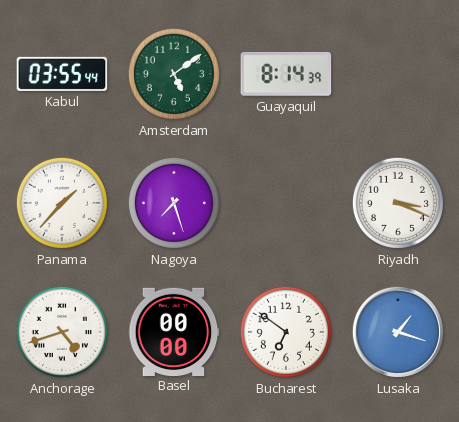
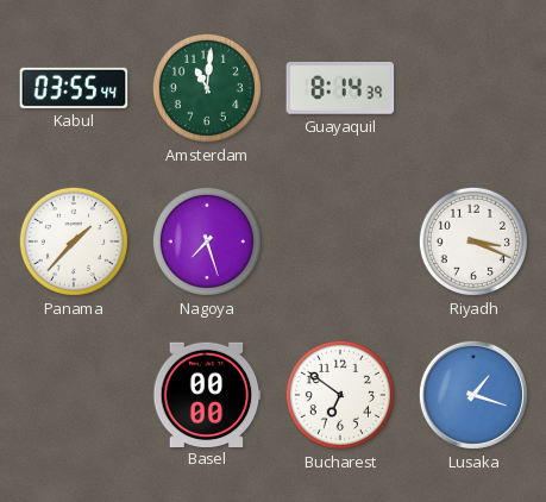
Amsterdam: 5:09 -> 11:01
Anchorage: 4:42 -> none
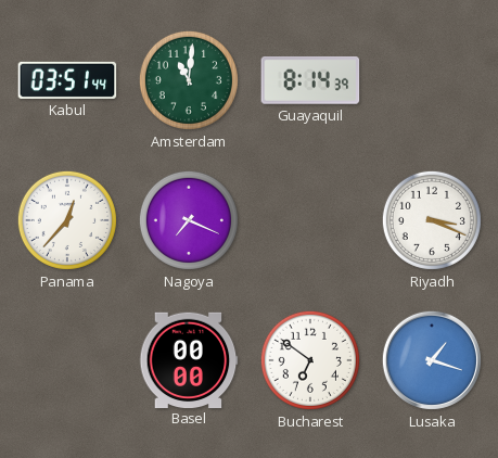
Kabul: 03:55 -> 03:51
Panama: 1:37 -> 12:37
Nagoya: 7:27 -> 7:19
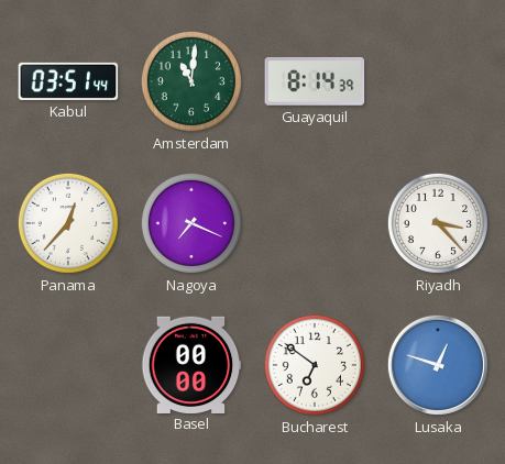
Riyadh: 3:19 -> 3:23
Lusaka: 1:18 -> 12:48
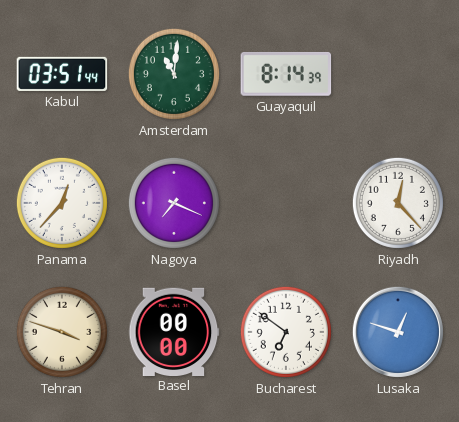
Riyadh: 3:23 -> 12:23
Tehran: none -> 3:48
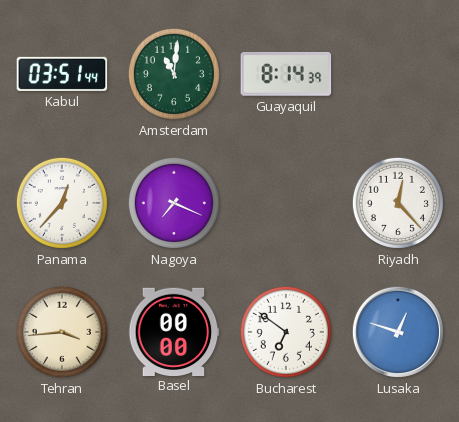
Tehran: 3:48 -> 3:44
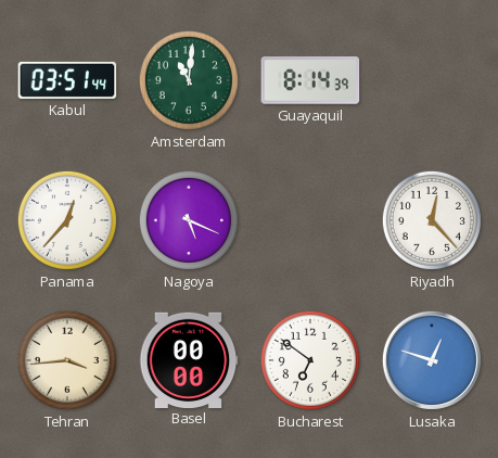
Nagoya: 7:19 -> 5:19
